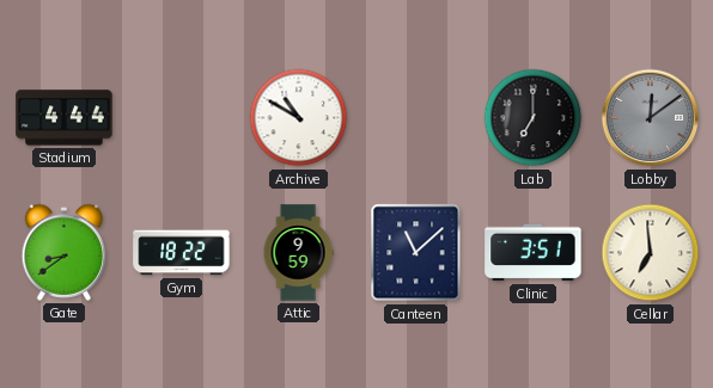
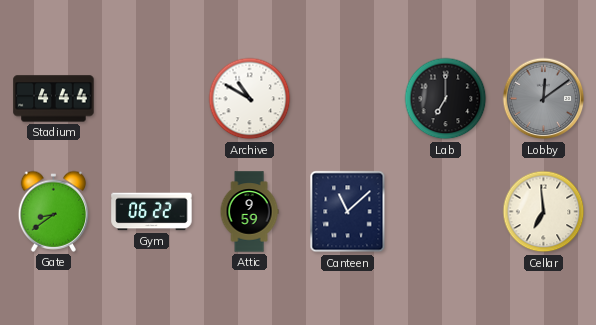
Gym: 18:22 -> 06:22
Clinic: 3:51 -> none
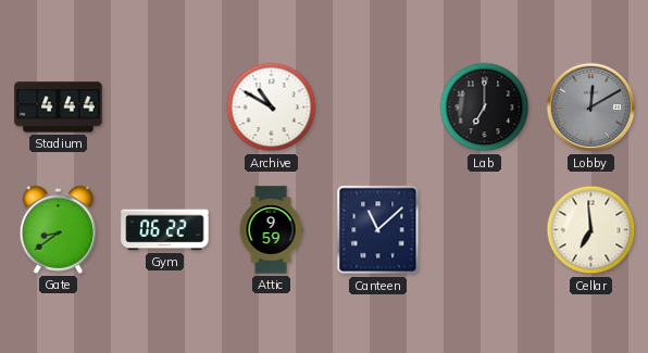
Lobby: 12:09 -> 12:10
